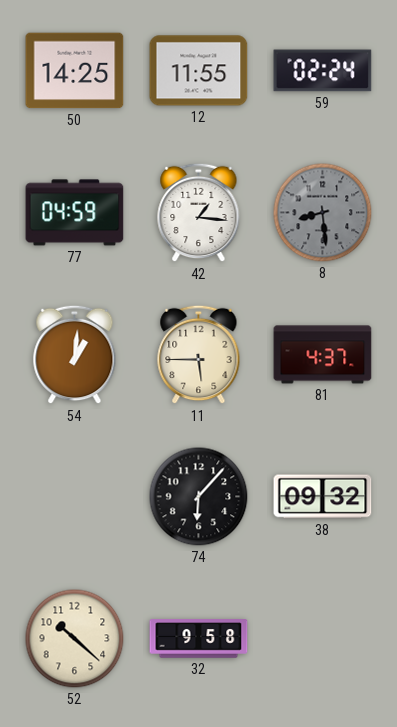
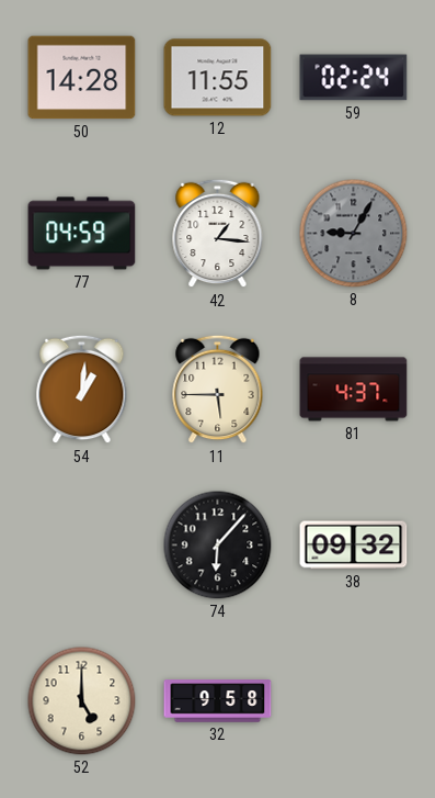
50: 14:25 -> 14:28
8: 8:29 -> 9:05
52: 10:22 -> 5:00
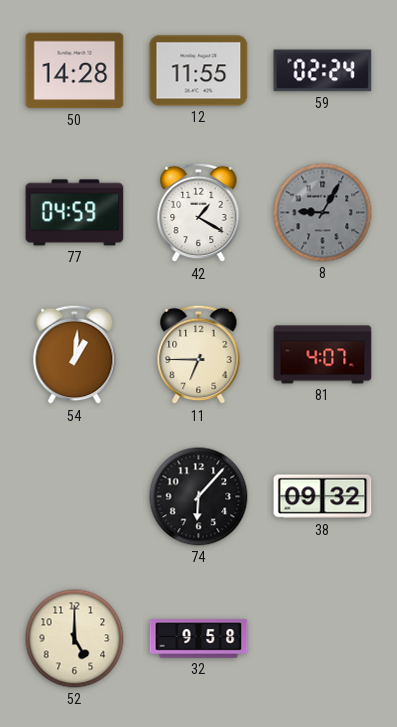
42: 1:16 -> 1:20
11: 5:45 -> 6:45
81: 4:37 -> 4:07
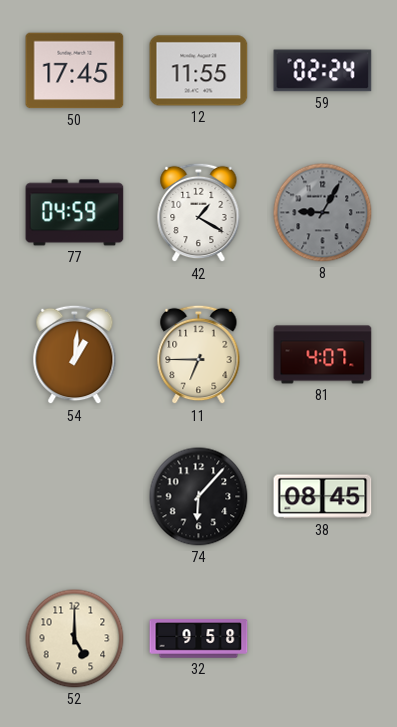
50: 14:28 -> 17:45
38: 09:32 -> 08:45
